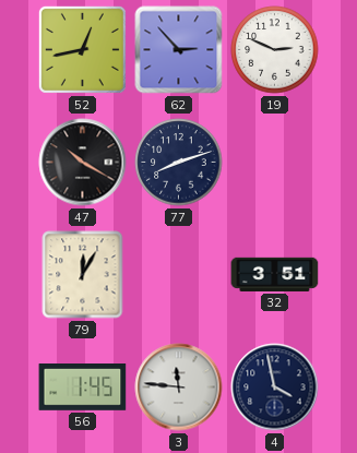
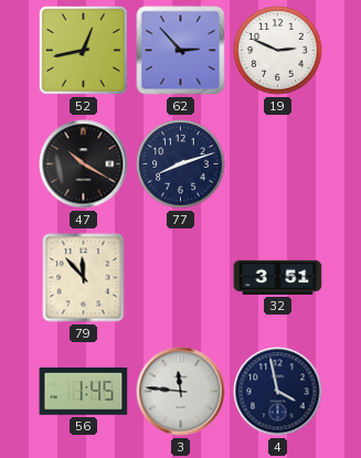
79: 12:05 -> 11:53
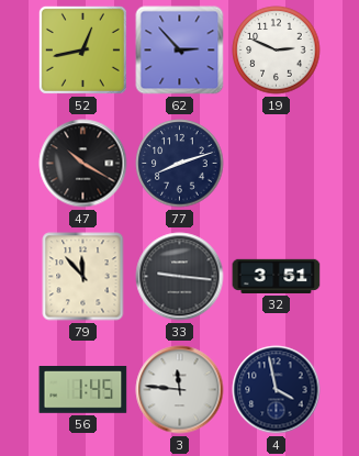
33: none -> 9:16
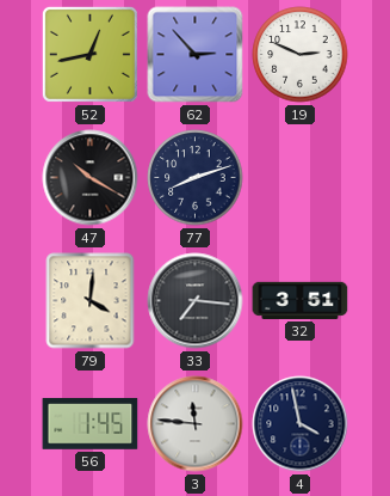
79: 11:53 -> 4:01
33: 9:16 -> 7:16
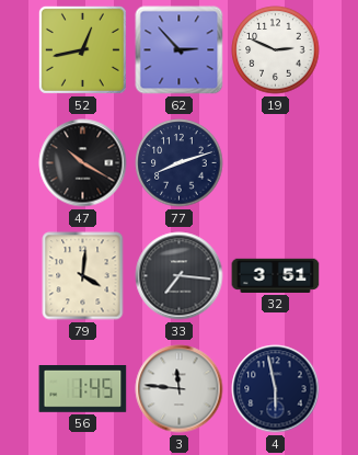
4: 3:58 -> 5:58
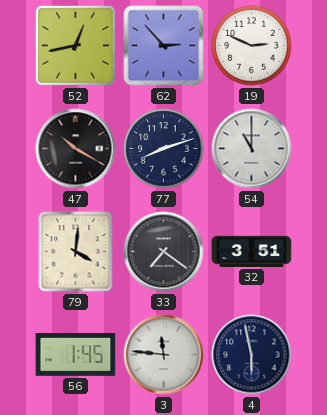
54: none -> 11:00
33: 7:16 -> 7:21
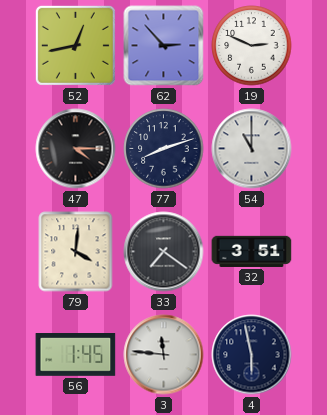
47: 10:20 -> 4:15
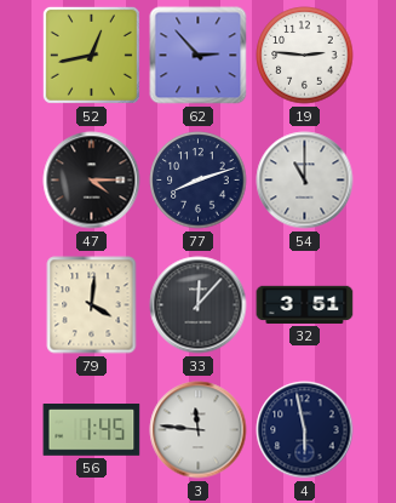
19: 2:49 -> 2:46
33: 7:21 -> 12:07
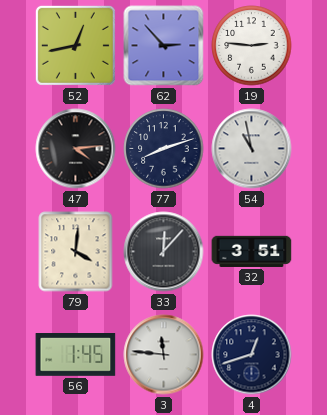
47: 4:15 -> 4:14
54: 11:00 -> 10:58
4: 5:58 -> 12:42
